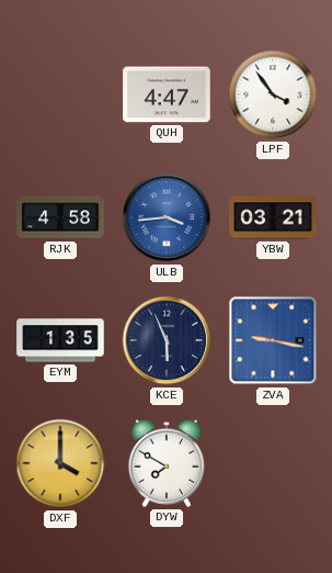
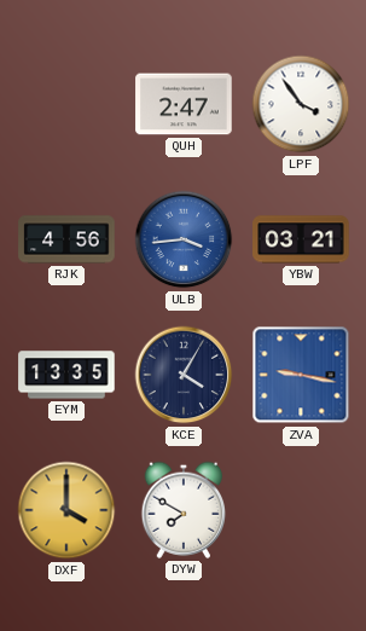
QUH: 4:47 -> 2:47
RJK: 4:58 -> 4:56
EYM: 1:35 -> 13:35
KCE: 5:56 -> 4:05
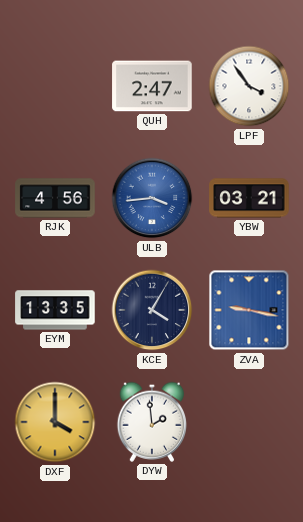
DYW: 7:50 -> 1:59
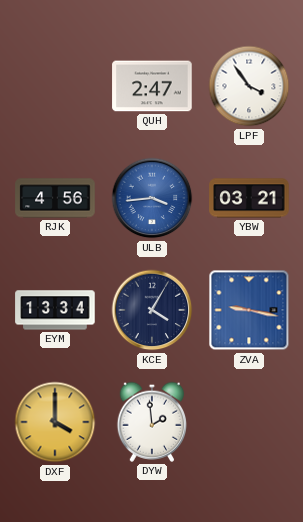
EYM: 13:35 -> 13:34
